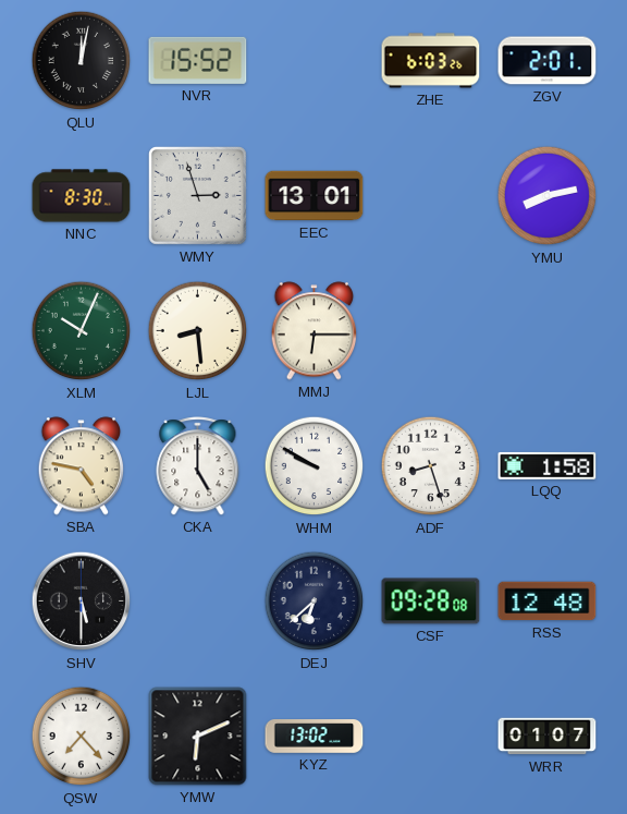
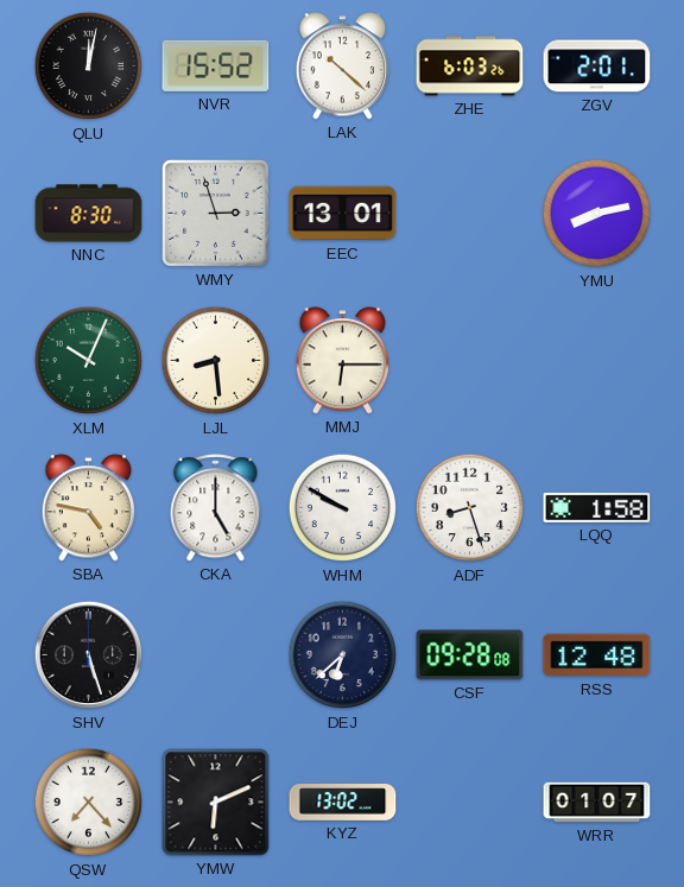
LAK: none -> 10:22
SHV: 5:30 -> 5:27
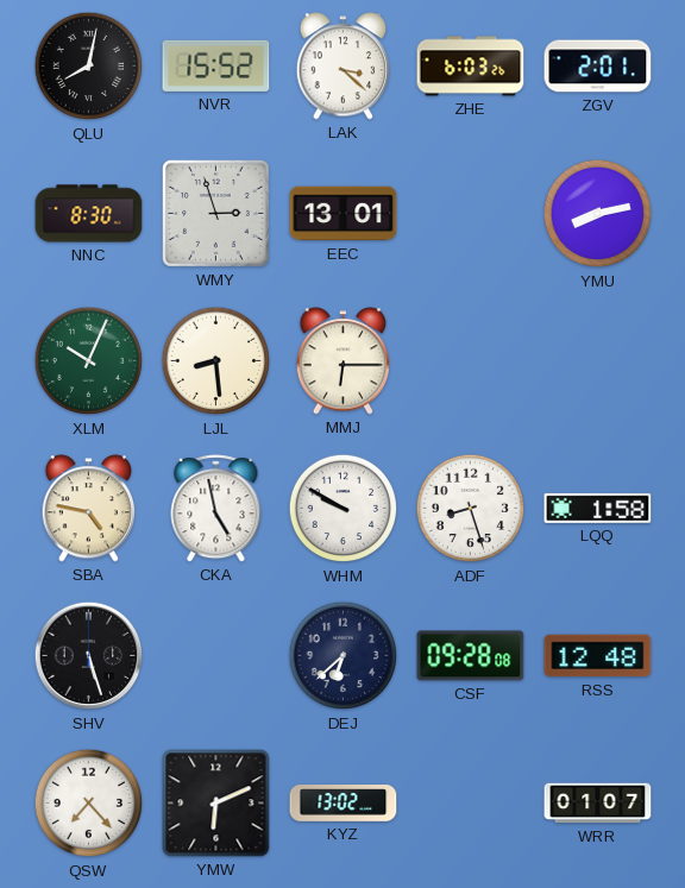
QLU: 12:02 -> 8:02
LAK: 10:22 -> 3:22
CKA: 5:00 -> 4:58
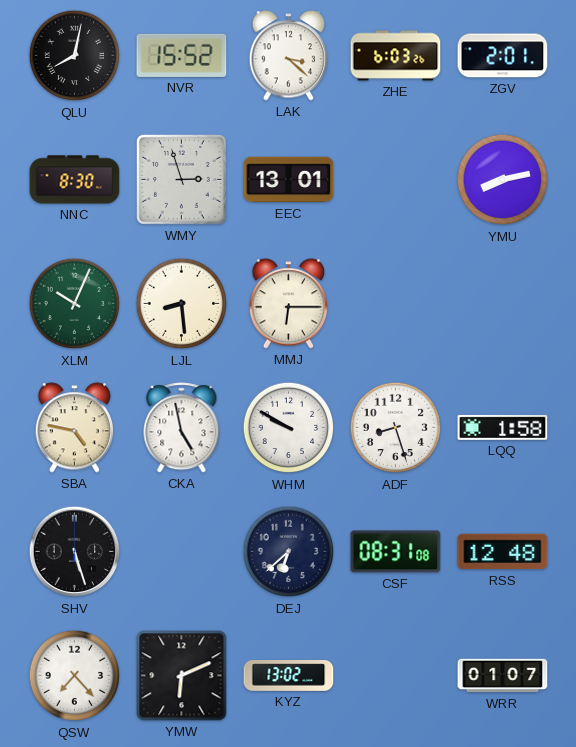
CSF: 09:28 -> 08:31
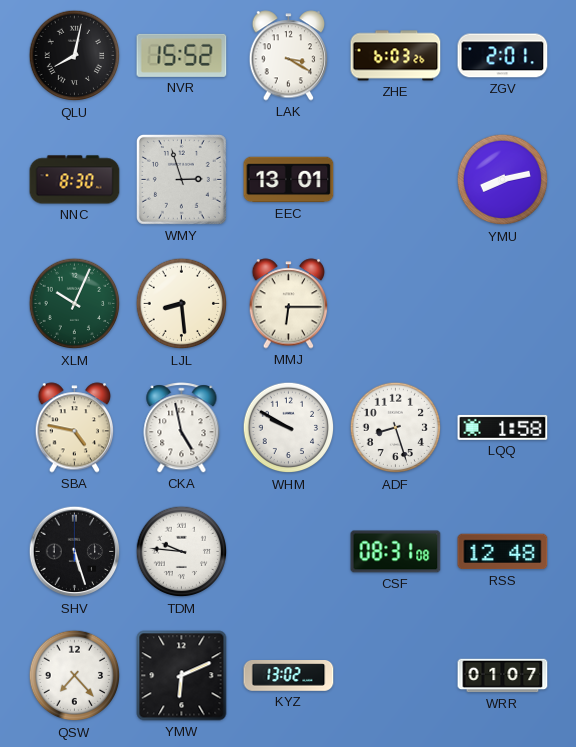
LAK: 3:22 -> 3:20
TDM: none -> 9:46
DEJ: 6:38 -> none
